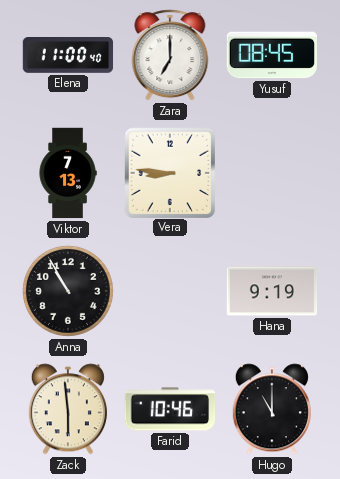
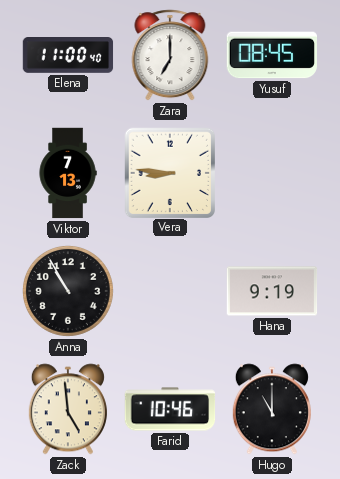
Zack: 5:59 -> 4:59
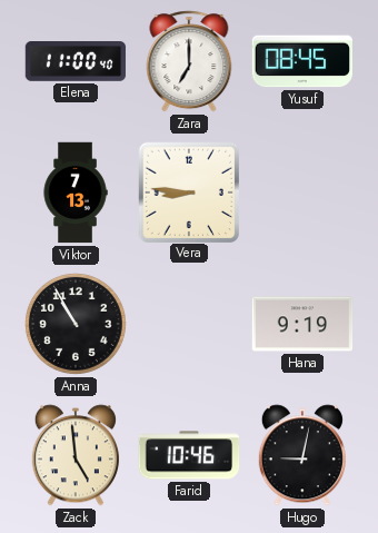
Hugo: 11:00 -> 9:02
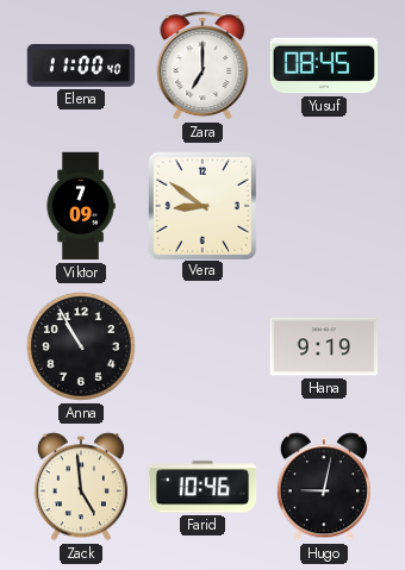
Viktor: 7:13 -> 7:09
Vera: 8:46 -> 8:51
